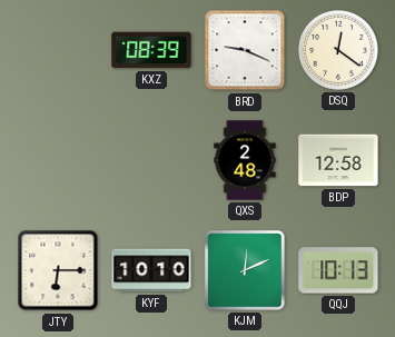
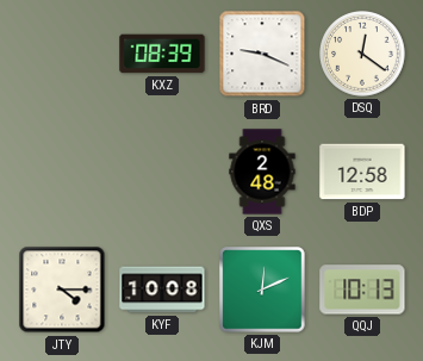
JTY: 6:15 -> 4:15
KYF: 10:10 -> 10:08
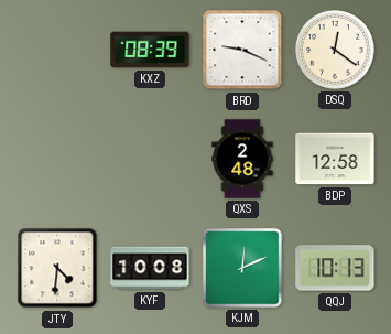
JTY: 4:15 -> 4:31
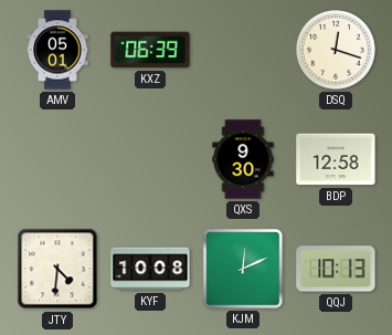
AMV: none -> 05:01
KXZ: 08:39 -> 06:39
BRD: 9:19 -> none
DSQ: 12:21 -> 12:18
QXS: 2:48 -> 9:30
